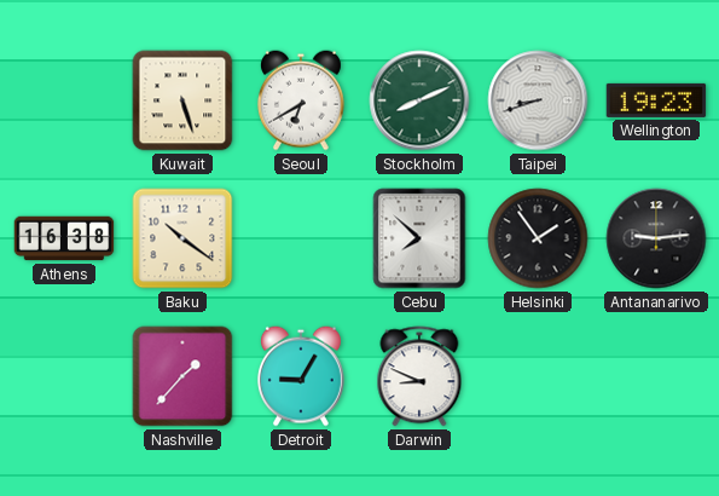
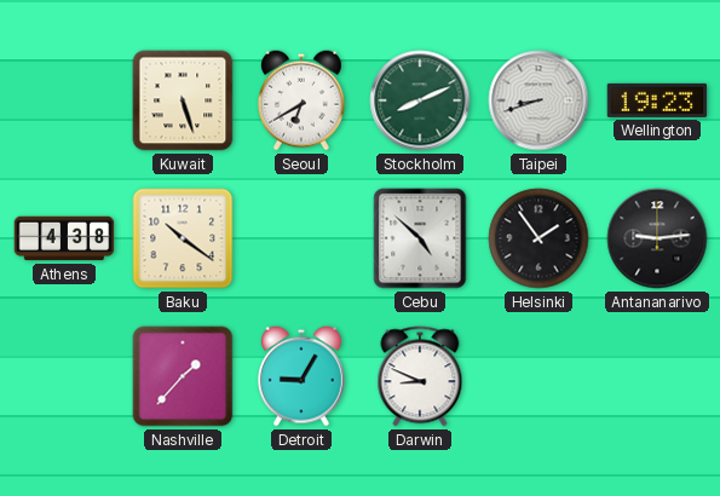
Athens: 16:38 -> 4:38
Cebu: 7:52 -> 4:52
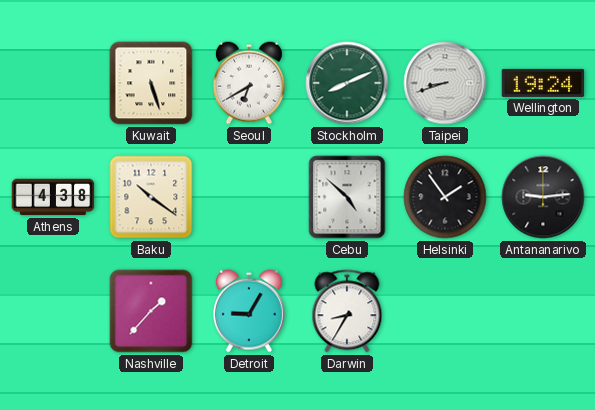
Wellington: 19:23 -> 19:24
Darwin: 8:49 -> 8:35
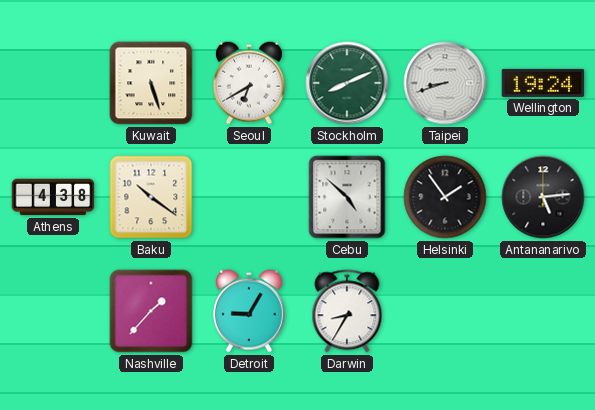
Antananarivo: 9:14 -> 5:14
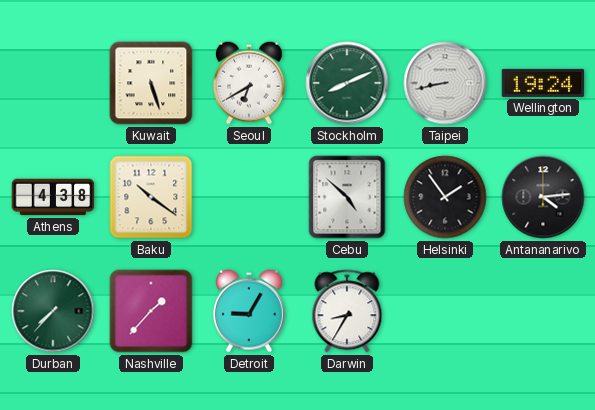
Taipei: 8:42 -> 8:43
Antananarivo: 5:14 -> 4:14
Durban: none -> 7:37
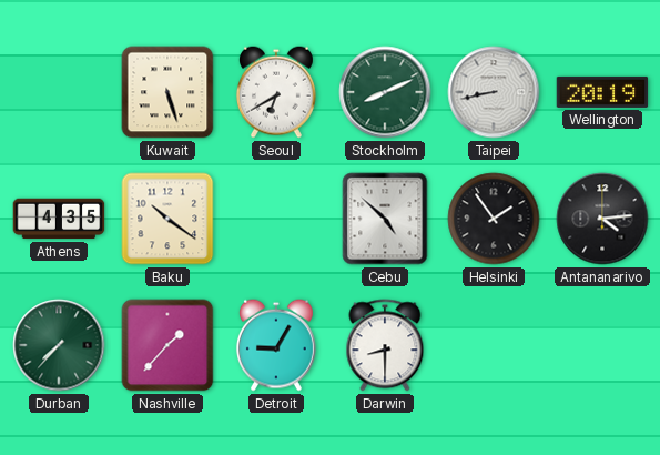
Wellington: 19:24 -> 20:19
Athens: 4:38 -> 4:35
Darwin: 8:35 -> 8:30
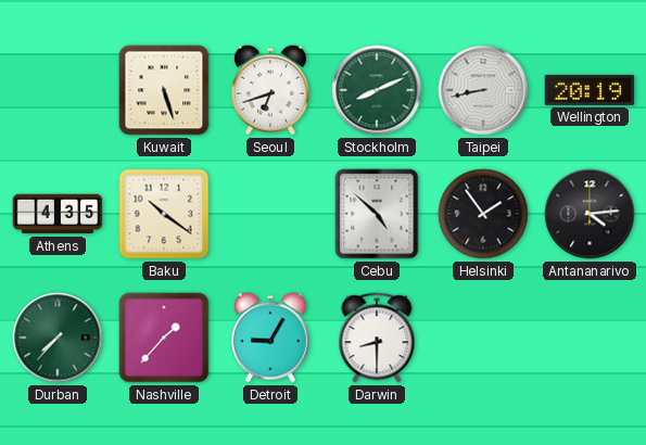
Seoul: 6:40 -> 6:42
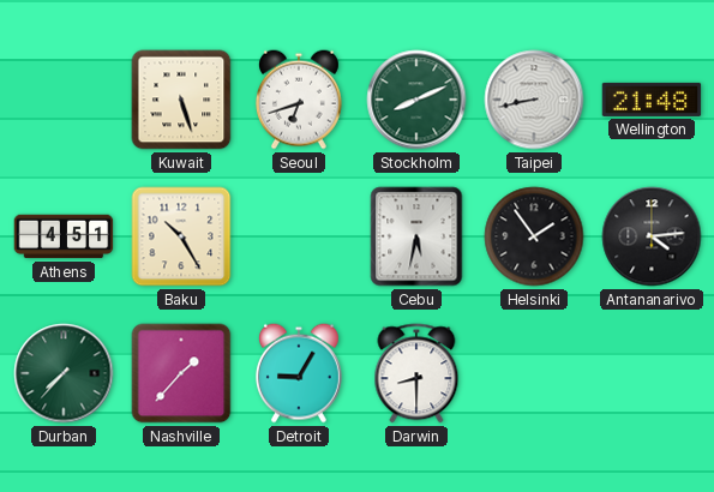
Wellington: 20:19 -> 21:48
Athens: 4:35 -> 4:51
Baku: 10:21 -> 10:25
Cebu: 4:52 -> 5:32
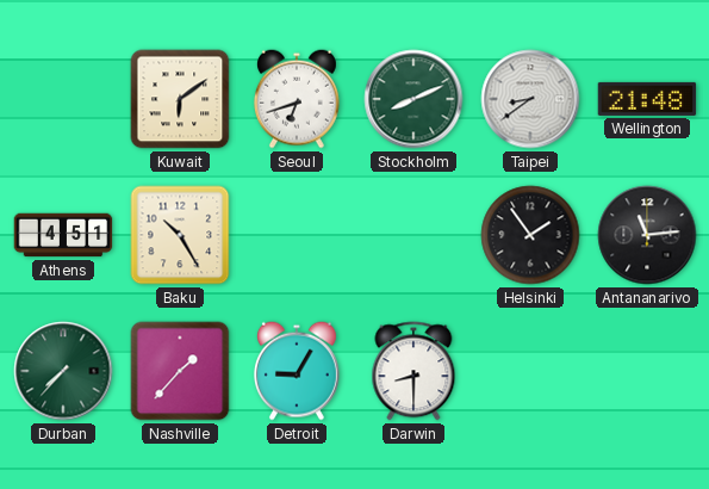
Kuwait: 5:27 -> 6:09
Taipei: 8:43 -> 8:39
Cebu: 5:32 -> none
Antananarivo: 4:14 -> 11:14
